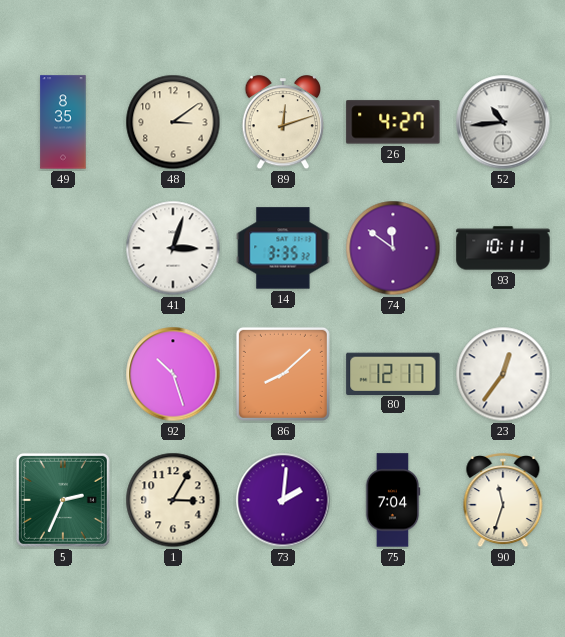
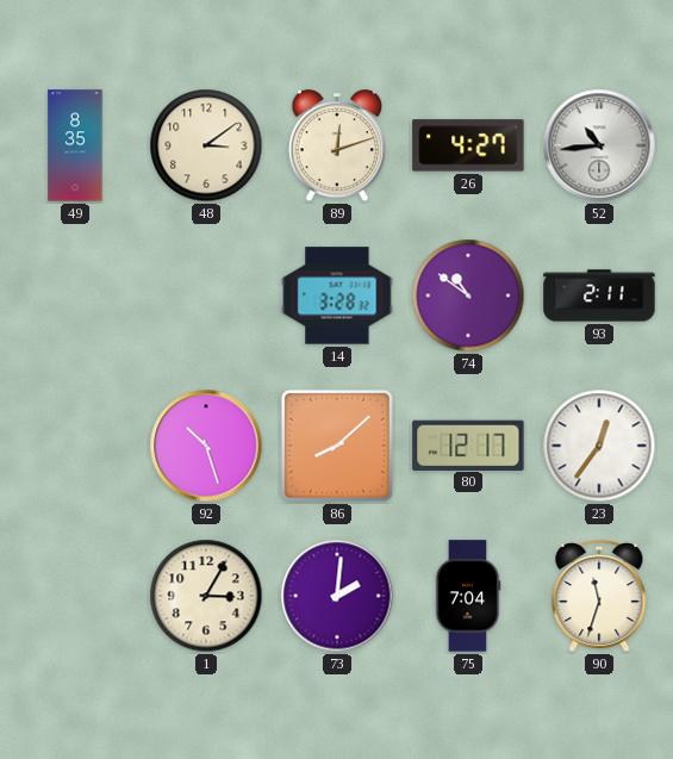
41: 3:03 -> none
14: 3:35 -> 3:28
74: 11:51 -> 10:51
93: 10:11 -> 2:11
5: 2:34 -> none
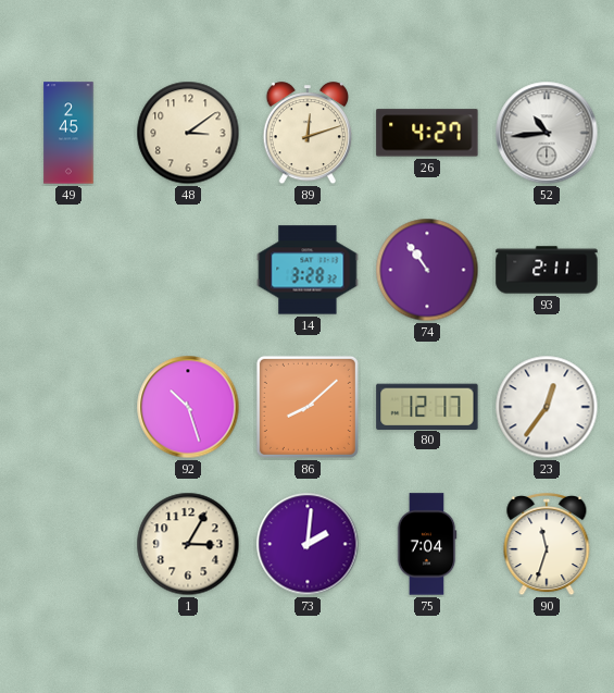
49: 8:35 -> 2:45
74: 10:51 -> 10:54
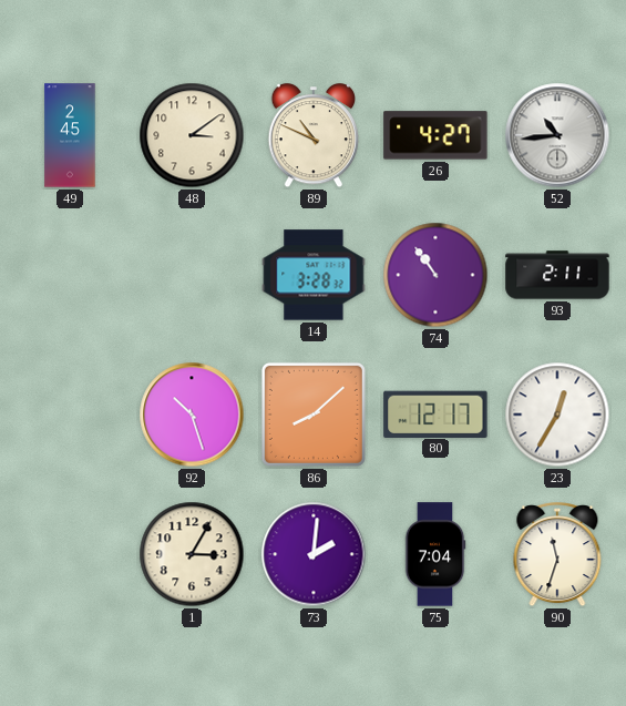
89: 12:12 -> 10:49
23: 12:36 -> 12:35
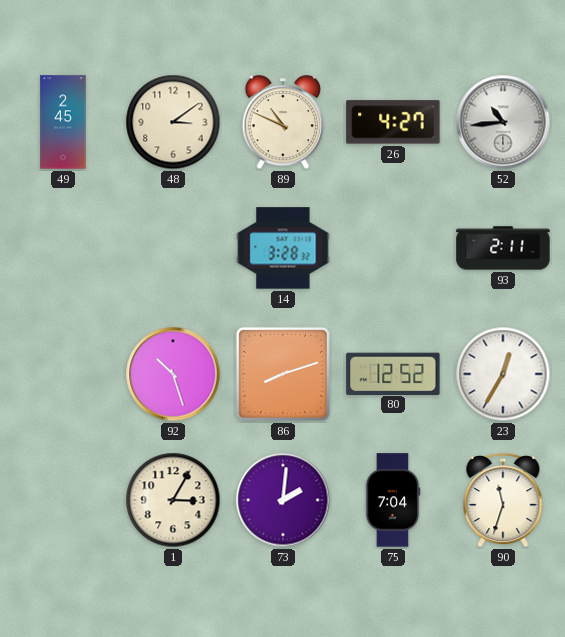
74: 10:54 -> none
86: 8:08 -> 8:12
80: 12:17 -> 12:52
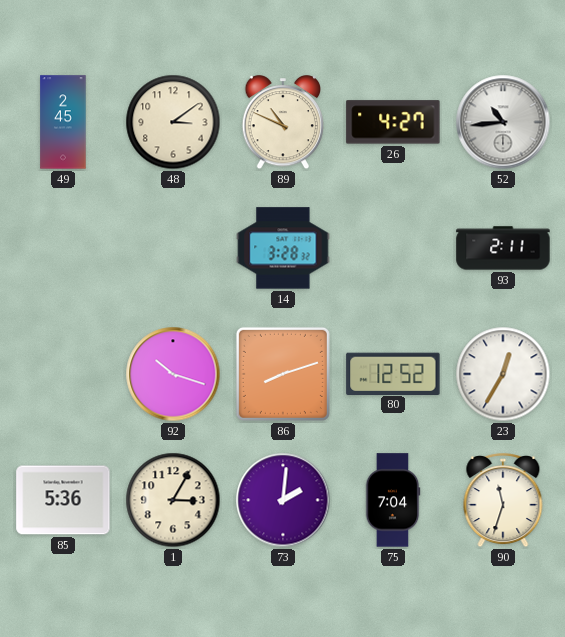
92: 10:27 -> 10:18
85: none -> 5:36
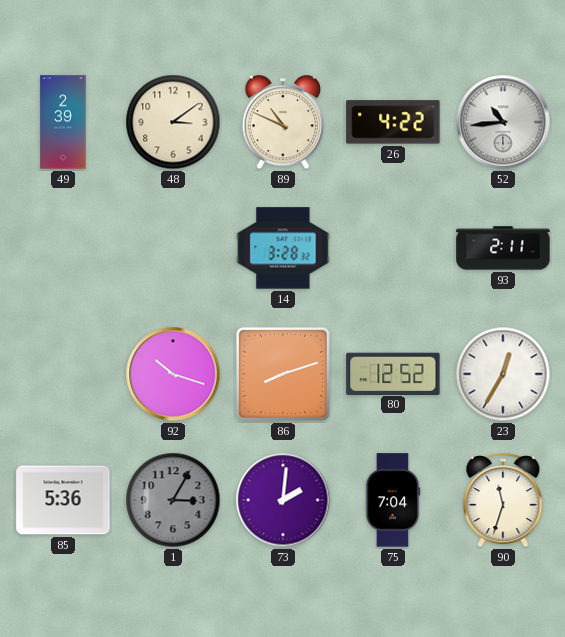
49: 2:45 -> 2:39
26: 4:27 -> 4:22
1 dial: cream -> grey
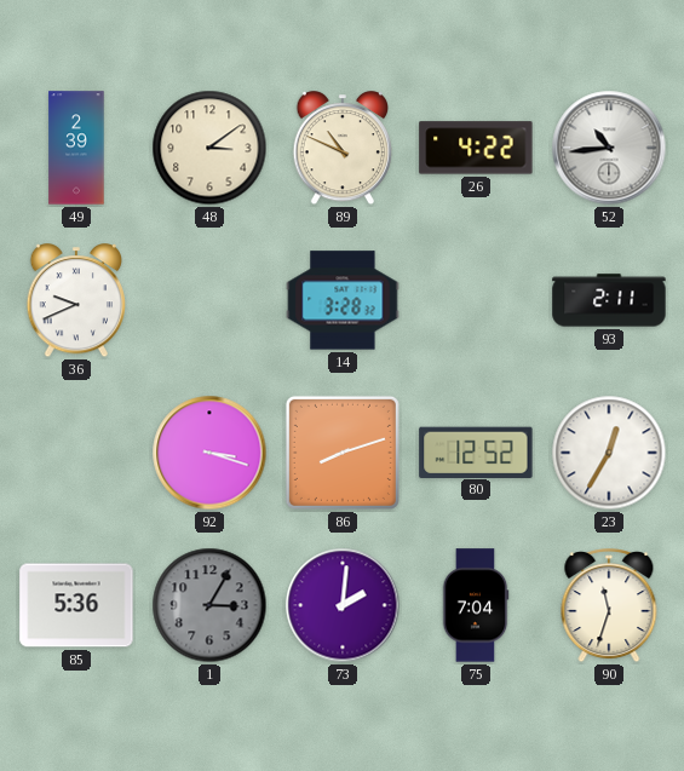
36: none -> 9:41
92: 10:18 -> 3:18
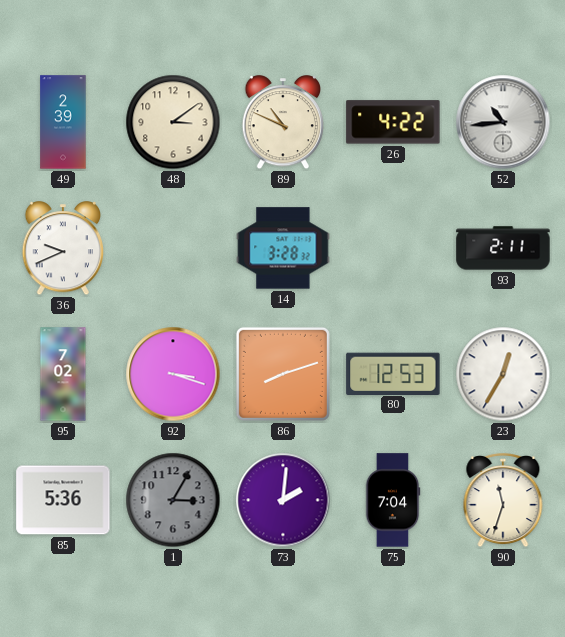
95: none -> 7:02
80: 12:52 -> 12:53
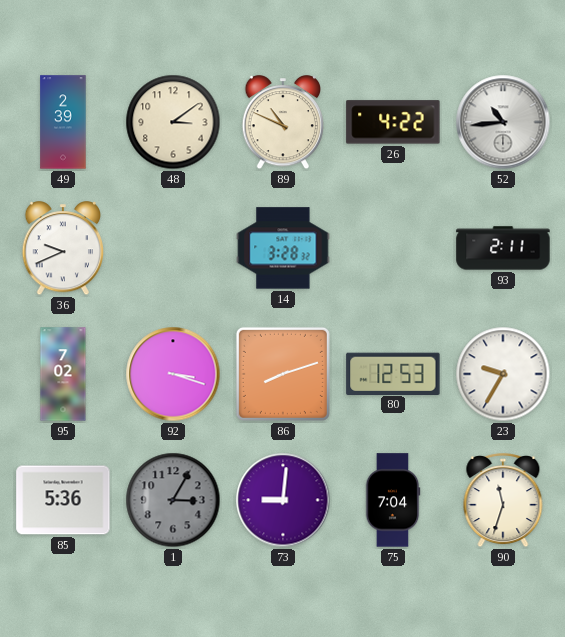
23: 12:35 -> 9:35
73: 2:01 -> 9:01
